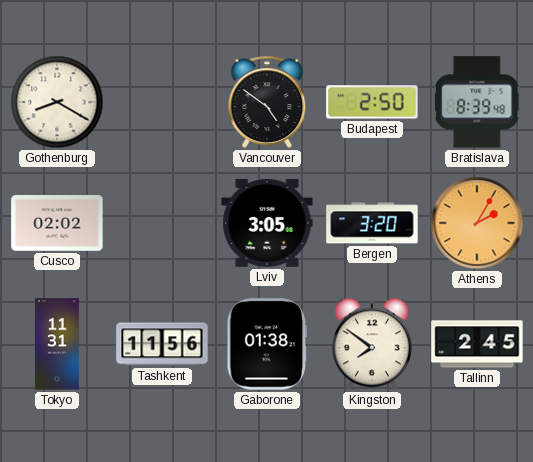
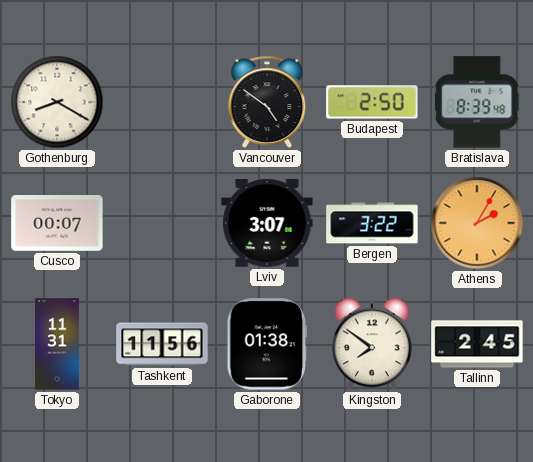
Cusco: 02:02 -> 00:07
Lviv: 3:05 -> 3:07
Bergen: 3:20 -> 3:22
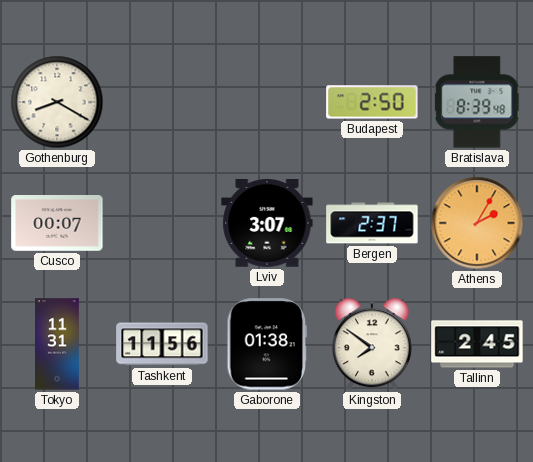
Vancouver: 4:51 -> none
Bergen: 3:22 -> 2:37
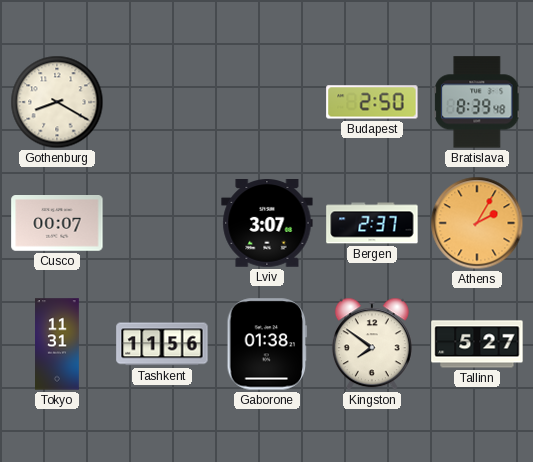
Tallinn: 2:45 -> 5:27
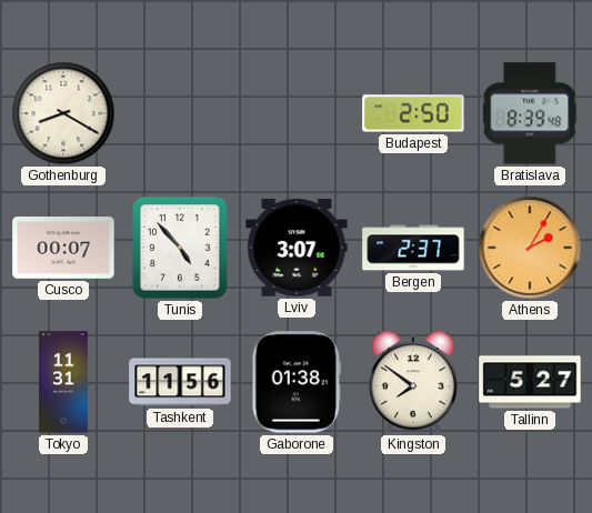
Tunis: none -> 4:53
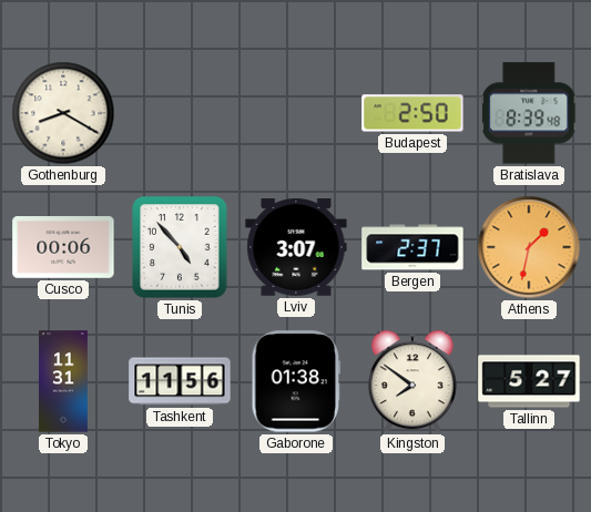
Cusco: 00:07 -> 00:06
Athens: 2:05 -> 1:32
